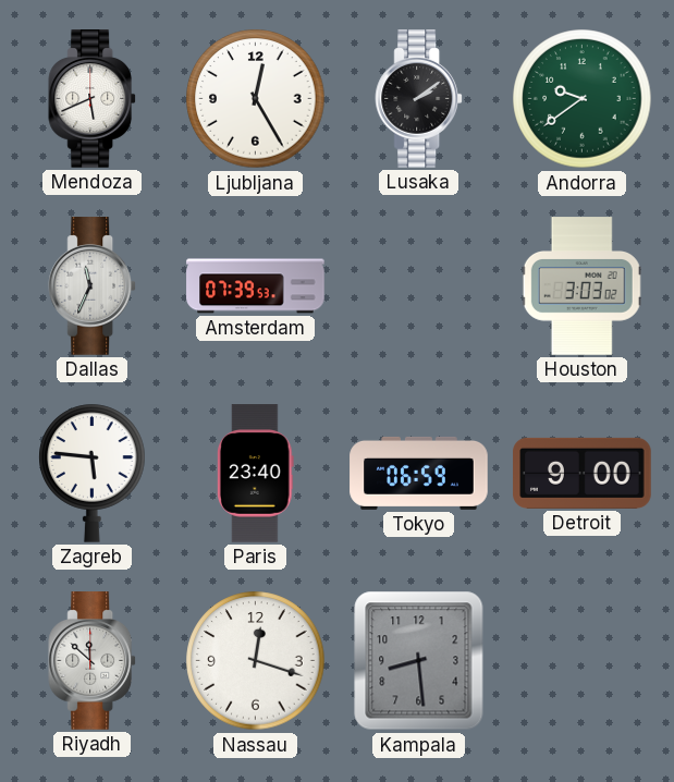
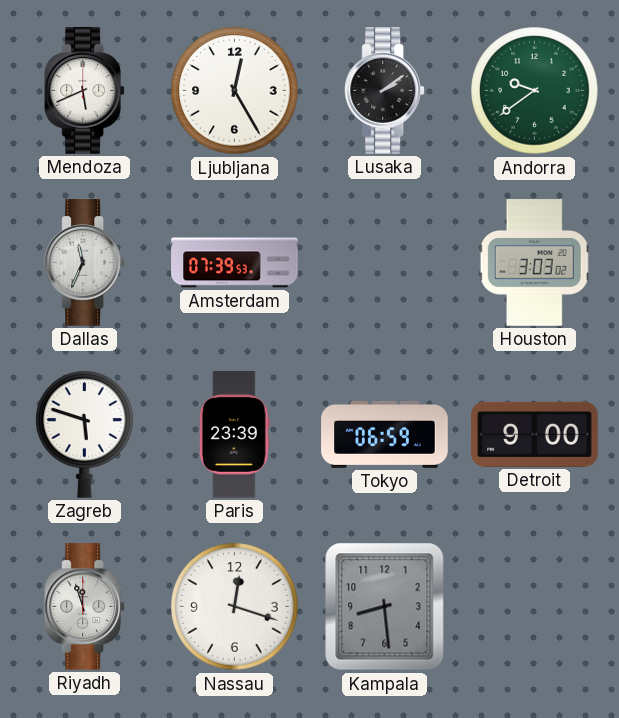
Zagreb: 5:46 -> 5:48
Paris: 23:40 -> 23:39
Riyadh: 11:52 -> 11:57
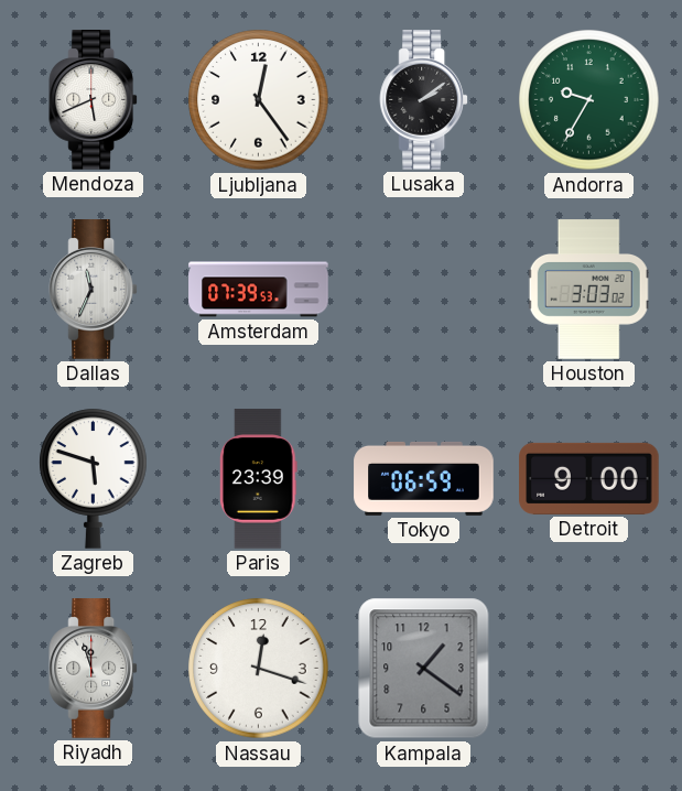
Ljubljana: 12:25 -> 12:24
Andorra: 9:39 -> 9:35
Kampala: 8:29 -> 1:21
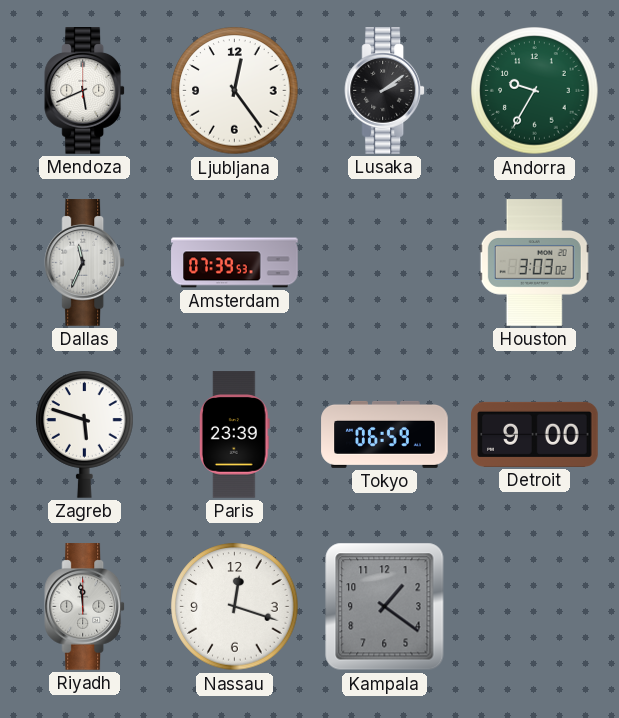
Riyadh: 11:57 -> 11:59
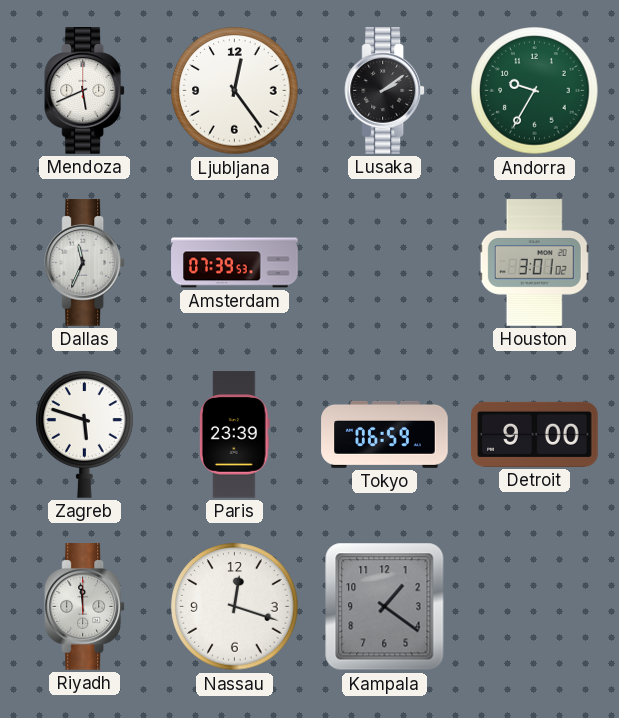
Houston: 3:03 -> 3:01
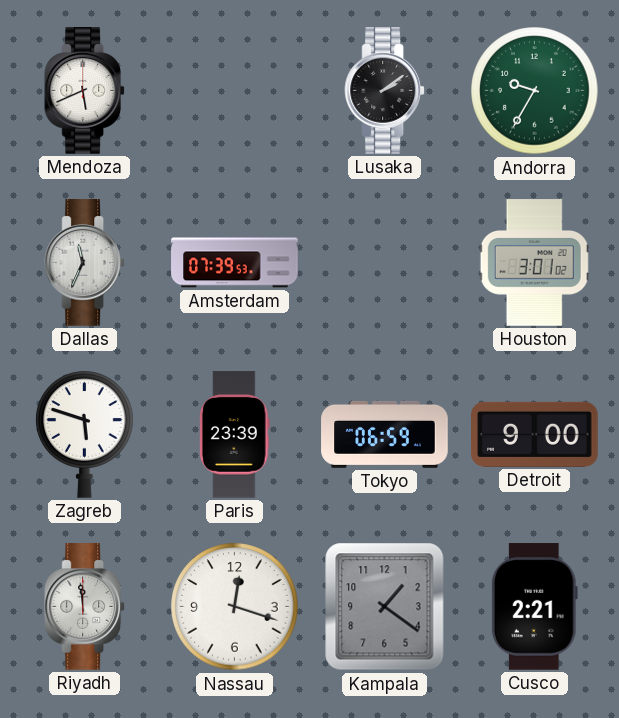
Ljubljana: 12:24 -> none
Cusco: none -> 2:21
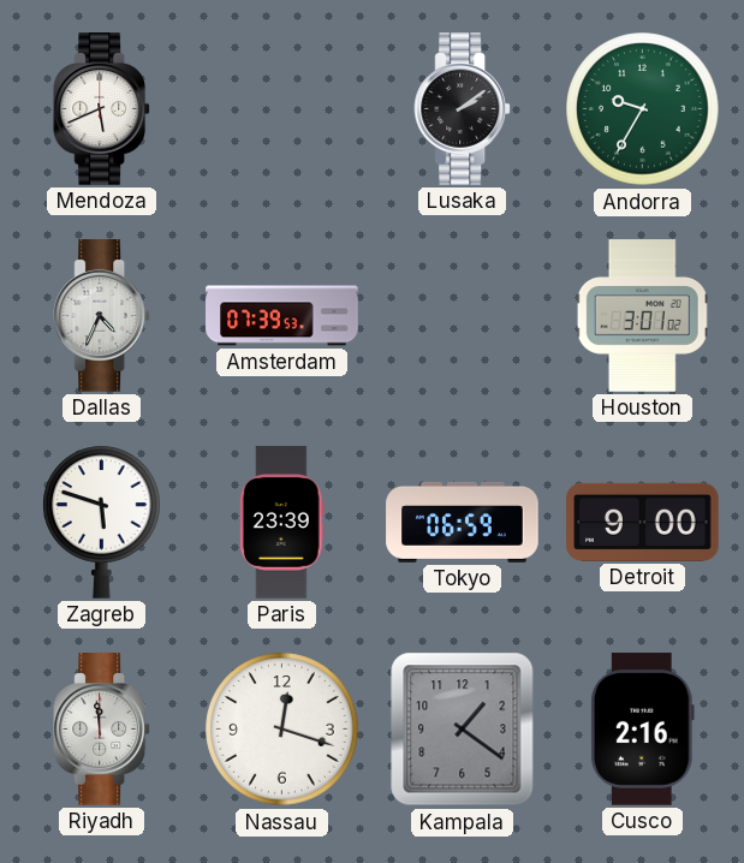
Dallas: 11:34 -> 4:34
Cusco: 2:21 -> 2:16
